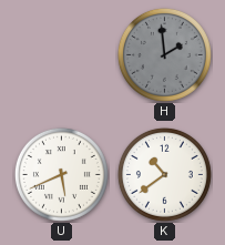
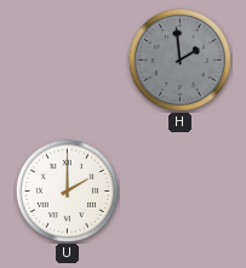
U: 5:41 -> 2:00
K: 10:39 -> none
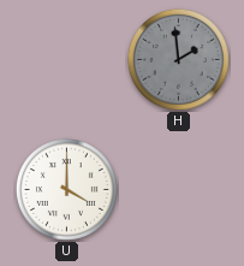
U: 2:00 -> 4:00
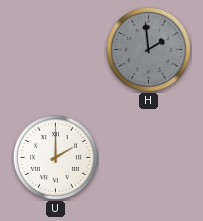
U: 4:00 -> 2:00
